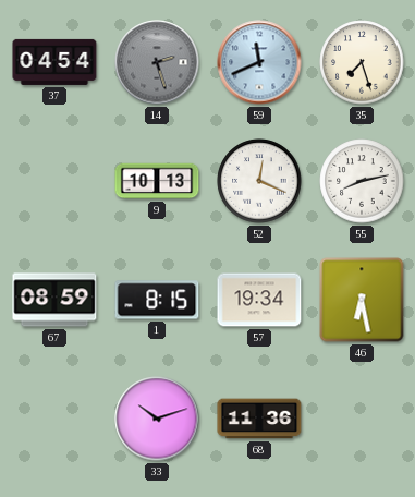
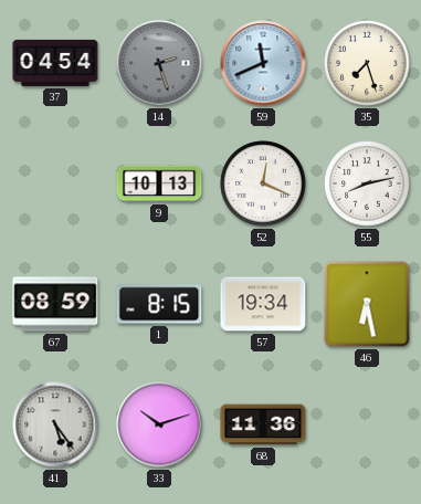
41: none -> 5:24
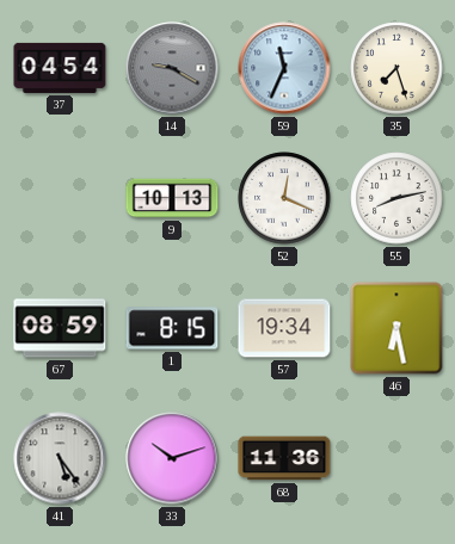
14: 2:27 -> 9:20
59: 11:41 -> 11:34
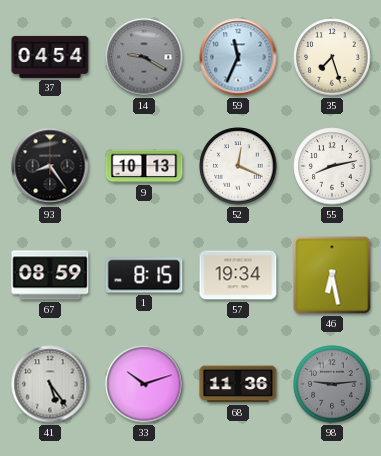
93: none -> 8:24
98: none -> 9:14
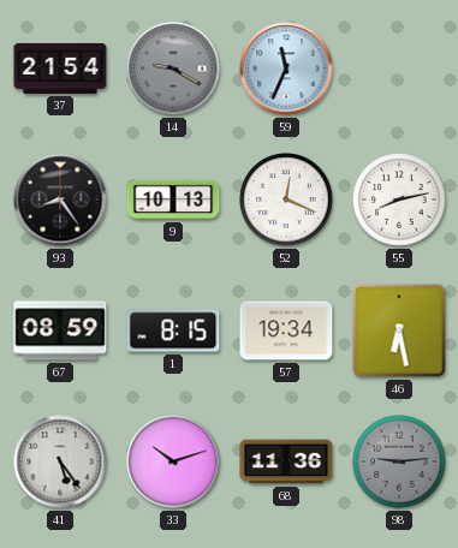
37: 04:54 -> 21:54
35: 7:27 -> none
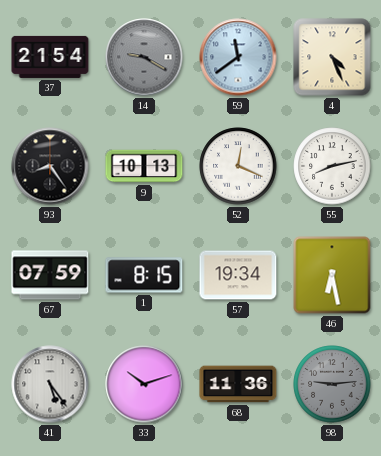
59: 11:34 -> 11:39
4: none -> 4:26
67: 08:59 -> 07:59
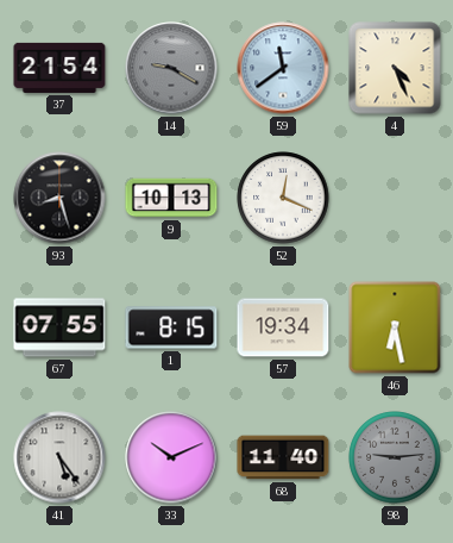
93: 8:24 -> 8:27
55: 8:13 -> none
67: 07:59 -> 07:55
33: 10:12 -> 10:11
68: 11:36 -> 11:40
